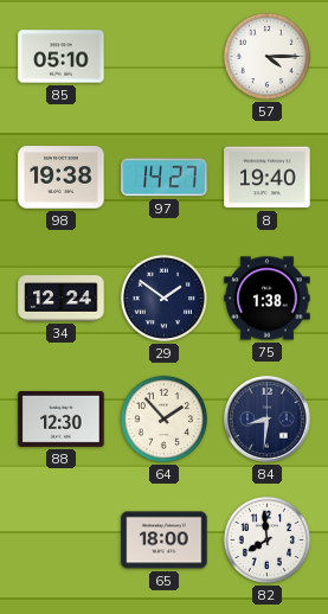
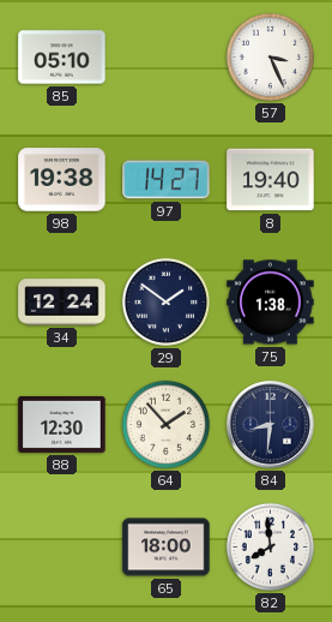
57: 4:15 -> 3:26
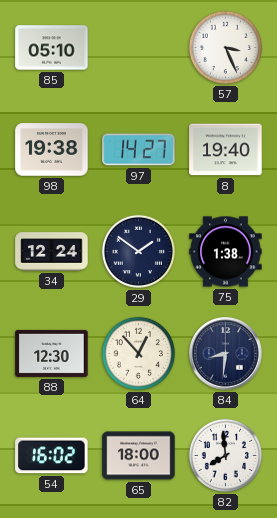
64: 1:53 -> 12:53
54: none -> 16:02
